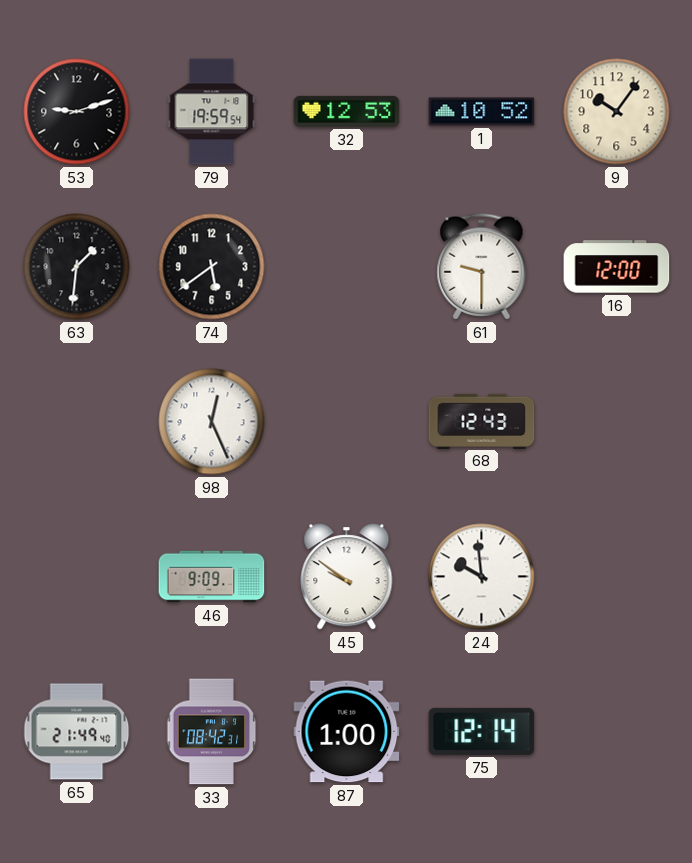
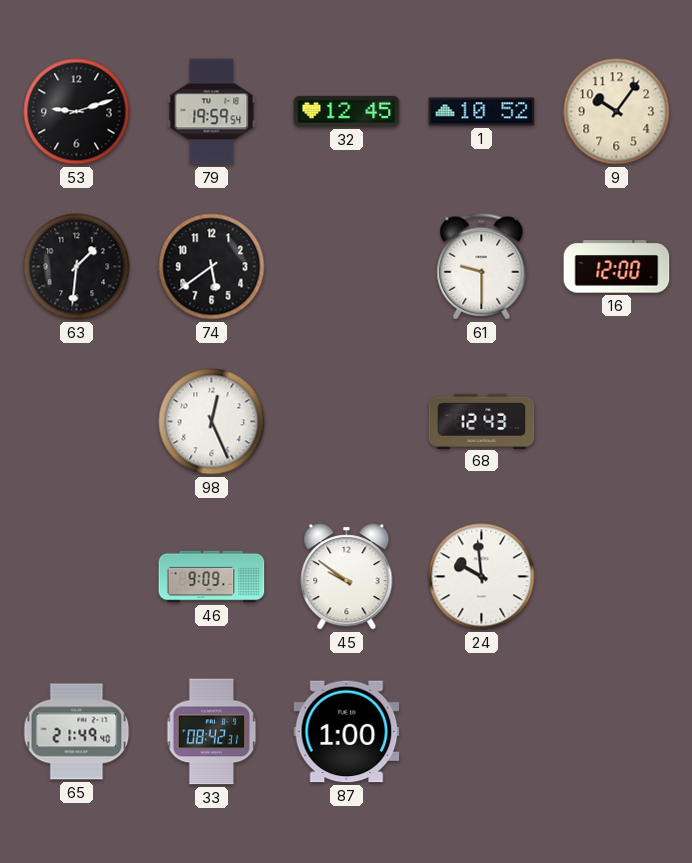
32: 12:53 -> 12:45
75: 12:14 -> none
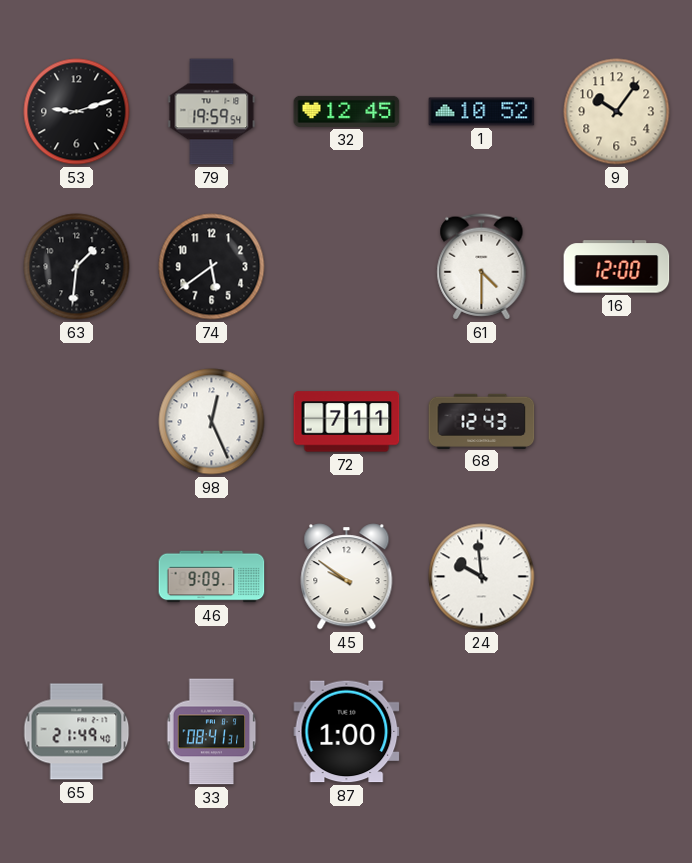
61: 9:30 -> 4:30
72: none -> 7:11
33: 08:42 -> 08:41
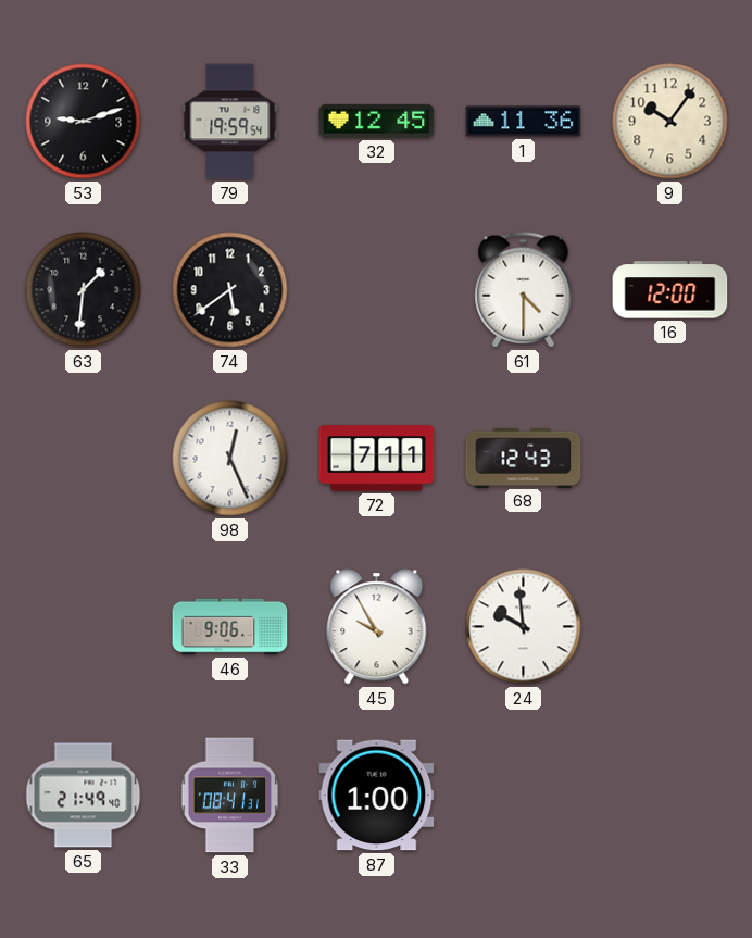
1: 10:52 -> 11:36
46: 9:09 -> 9:06
45: 9:51 -> 9:55
